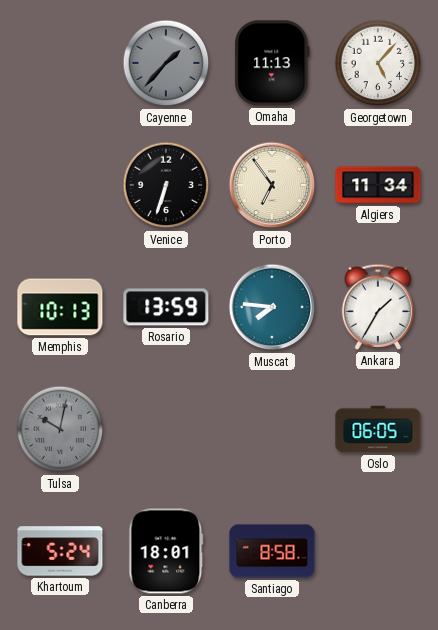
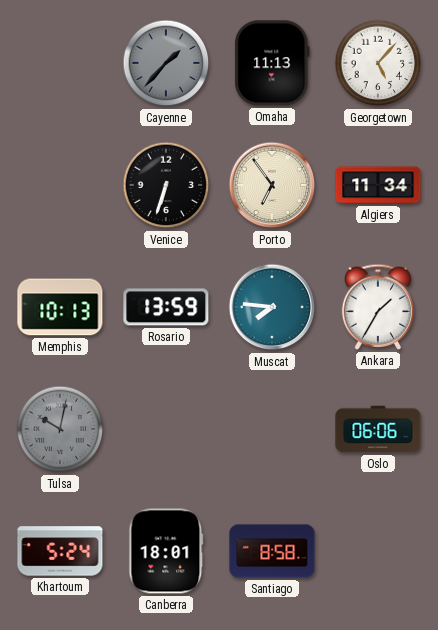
Oslo: 06:05 -> 06:06
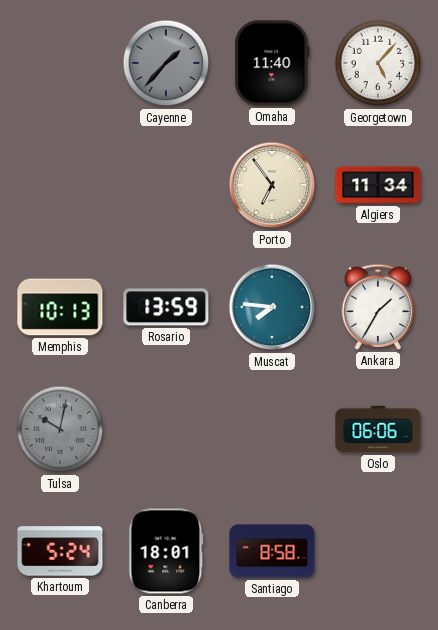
Omaha: 11:13 -> 11:40
Venice: 6:33 -> none
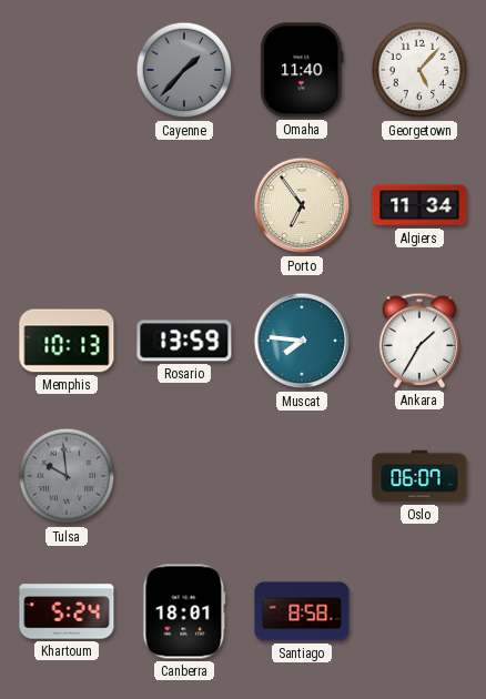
Tulsa: 10:02 -> 9:59
Oslo: 06:06 -> 06:07
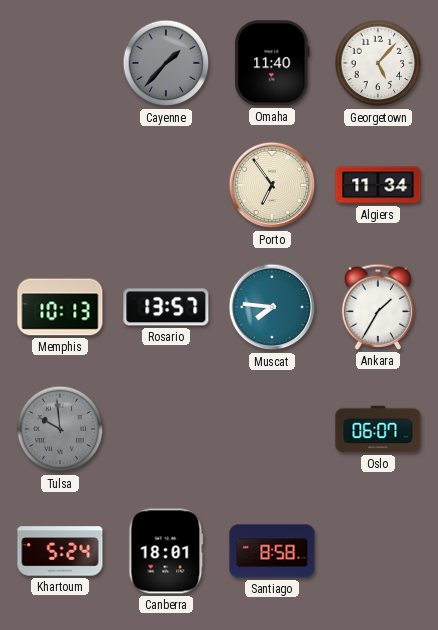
Rosario: 13:59 -> 13:57
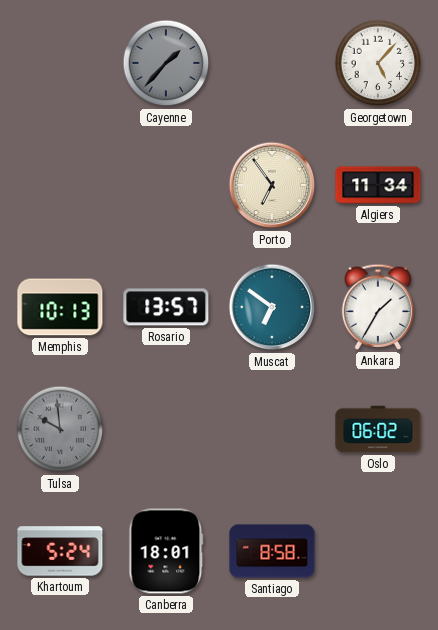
Omaha: 11:40 -> none
Muscat: 7:46 -> 6:51
Oslo: 06:07 -> 06:02
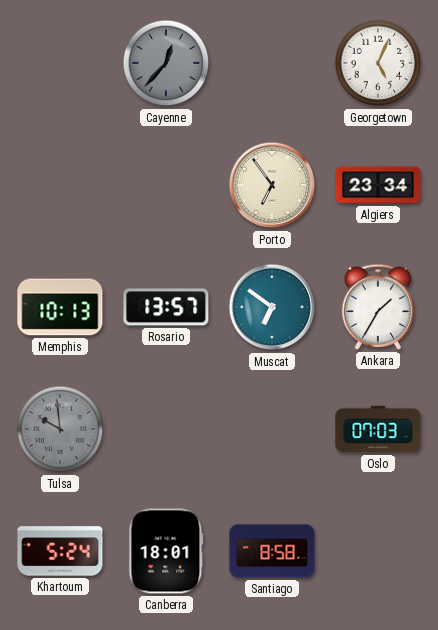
Cayenne: 1:37 -> 12:37
Georgetown: 5:07 -> 5:04
Algiers: 11:34 -> 23:34
Oslo: 06:02 -> 07:03
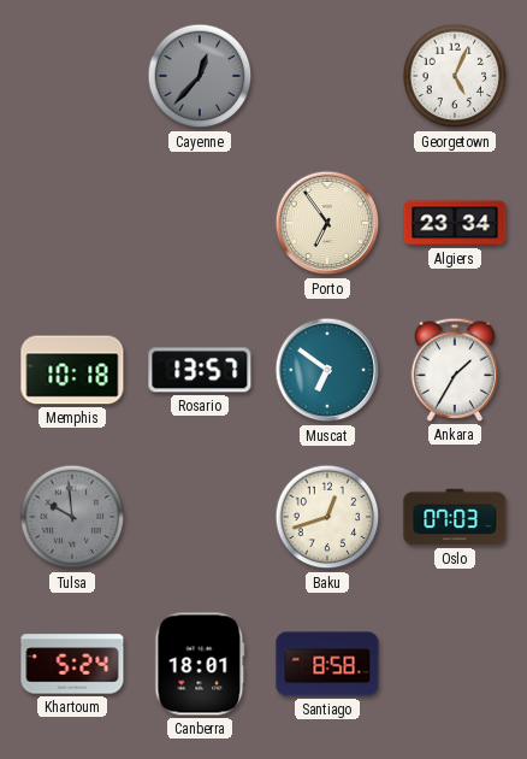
Memphis: 10:13 -> 10:18
Baku: none -> 12:42
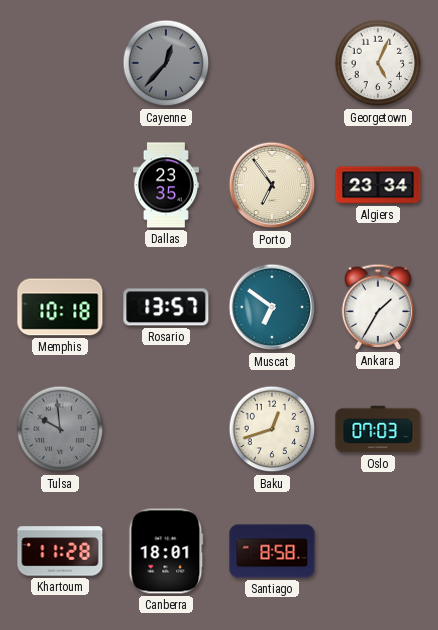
Dallas: none -> 23:35
Khartoum: 5:24 -> 11:28
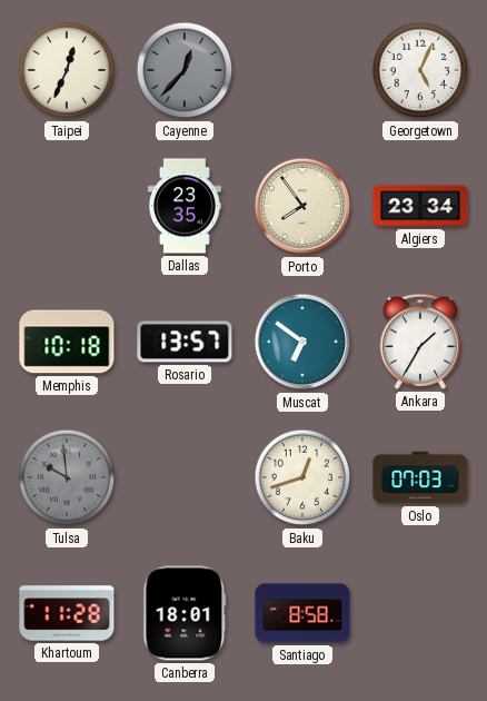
Taipei: none -> 12:34
Porto: 6:54 -> 7:54
